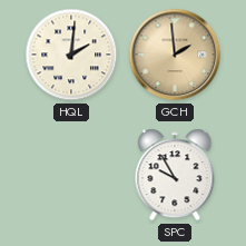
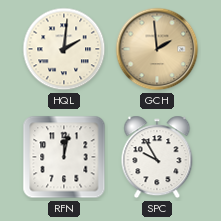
RFN: none -> 12:02
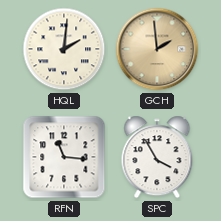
RFN: 12:02 -> 11:16
SPC: 9:55 -> 3:55
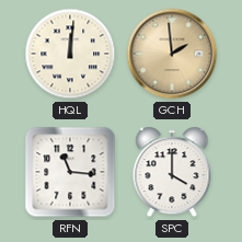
HQL: 2:01 -> 12:01
SPC: 3:55 -> 4:00
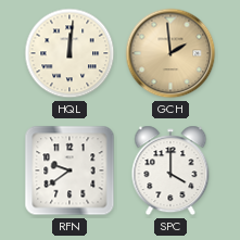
RFN: 11:16 -> 9:39
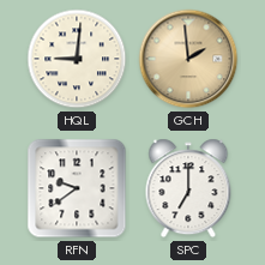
HQL: 12:01 -> 9:01
SPC: 4:00 -> 7:00
